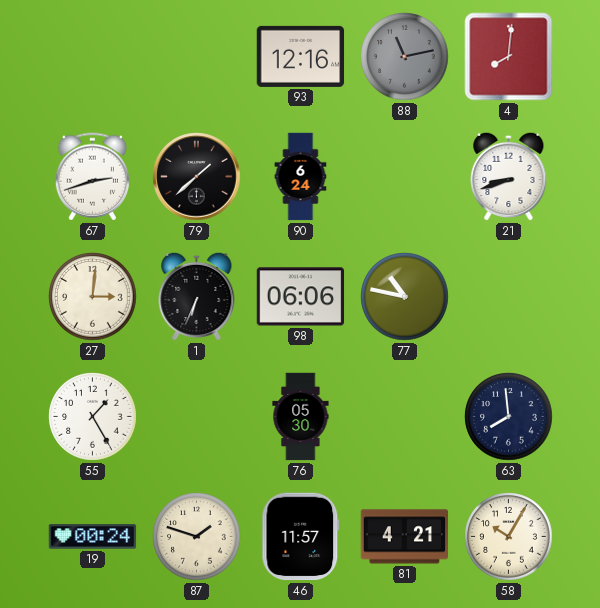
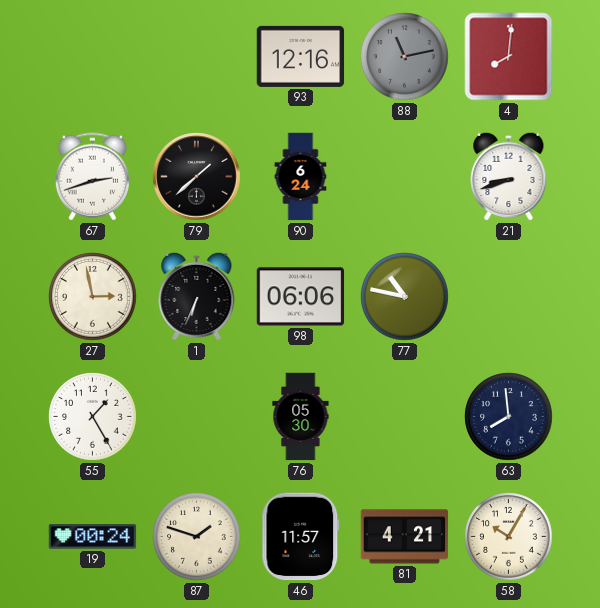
27: 3:01 -> 2:58
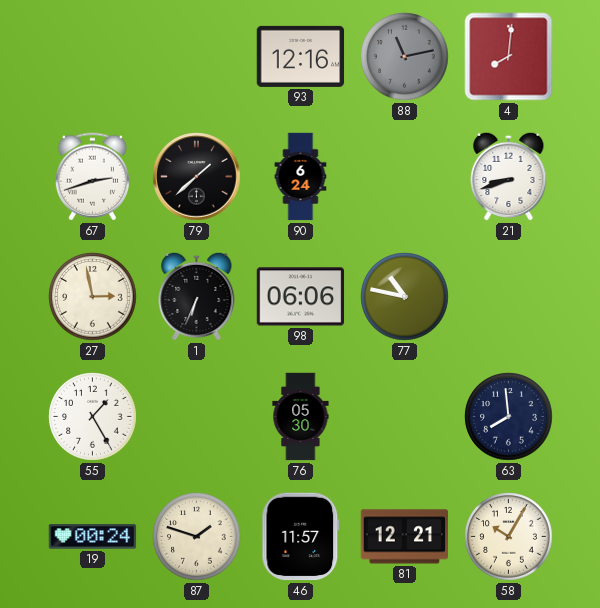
81: 4:21 -> 12:21
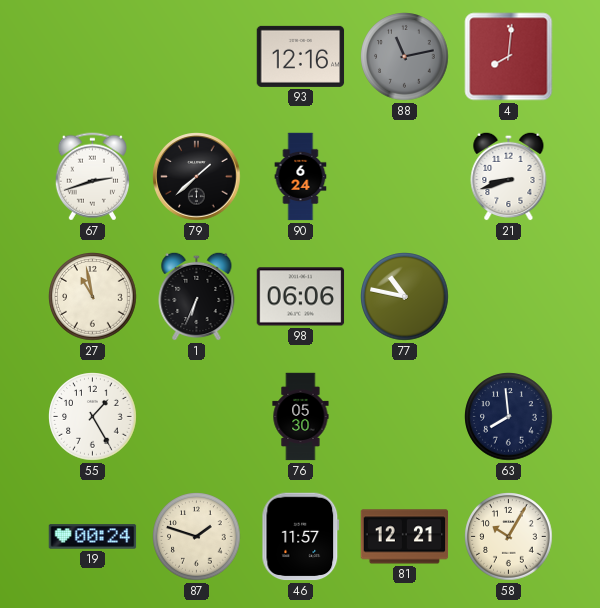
27: 2:58 -> 10:58
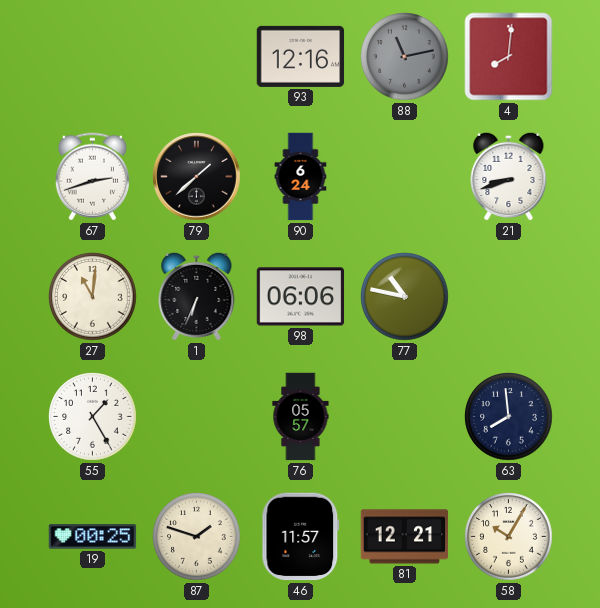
27: 10:58 -> 11:01
76: 05:30 -> 05:57
19: 00:24 -> 00:25
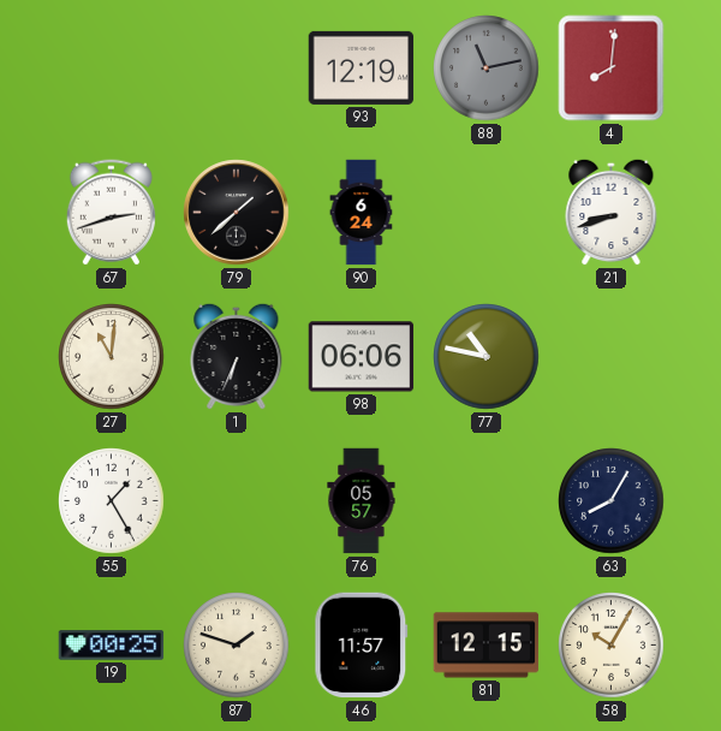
93: 12:16 -> 12:19
63: 7:59 -> 8:05
81: 12:21 -> 12:15
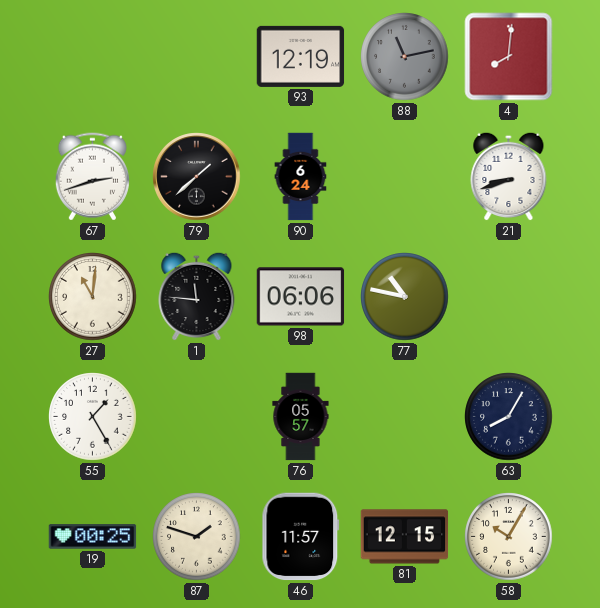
1: 6:34 -> 11:46
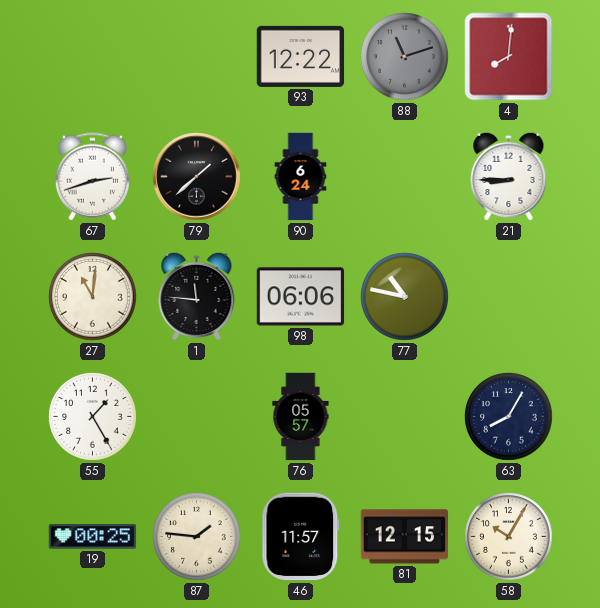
93: 12:19 -> 12:22
88: 11:13 -> 11:12
21: 8:42 -> 8:45
87: 1:48 -> 1:46
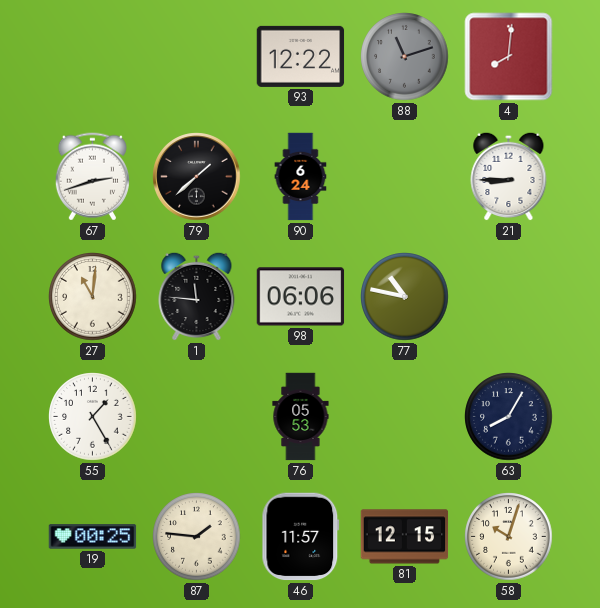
76: 05:57 -> 05:53
58: 10:05 -> 10:03
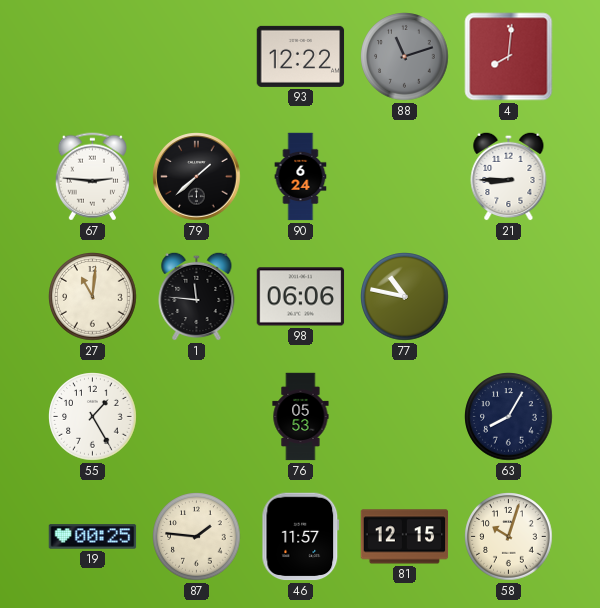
67: 2:42 -> 2:46
